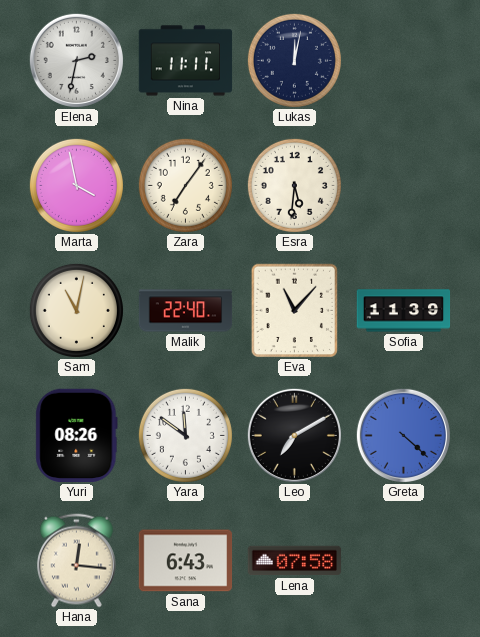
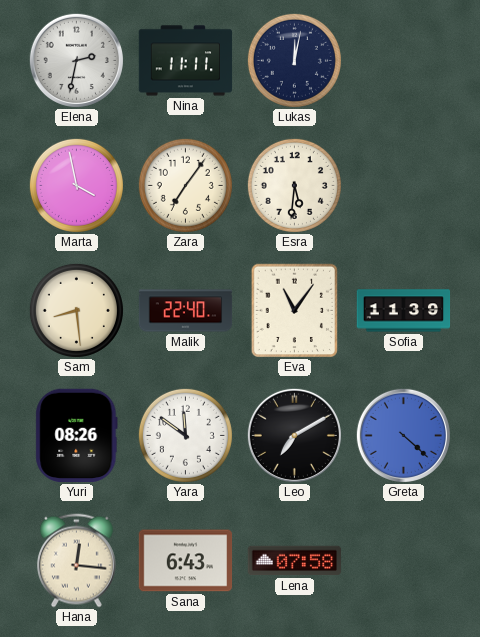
Sam: 11:02 -> 8:29
Eva: 11:07 -> 11:06
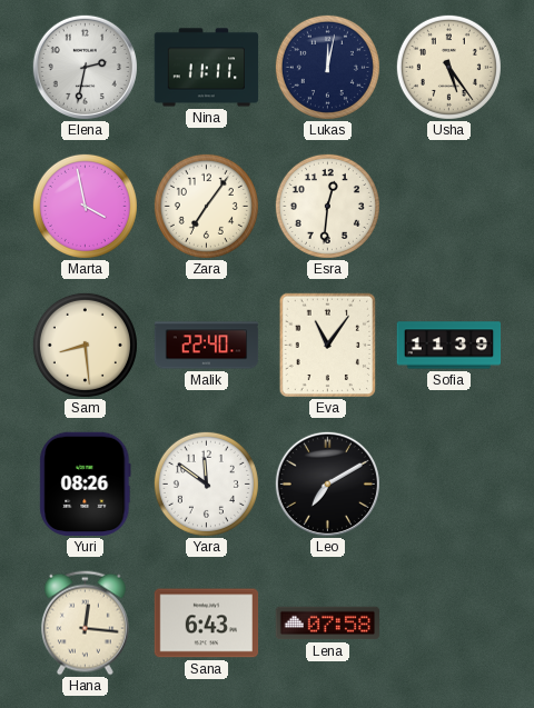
Usha: none -> 5:24
Esra: 5:31 -> 12:31
Greta: 4:22 -> none
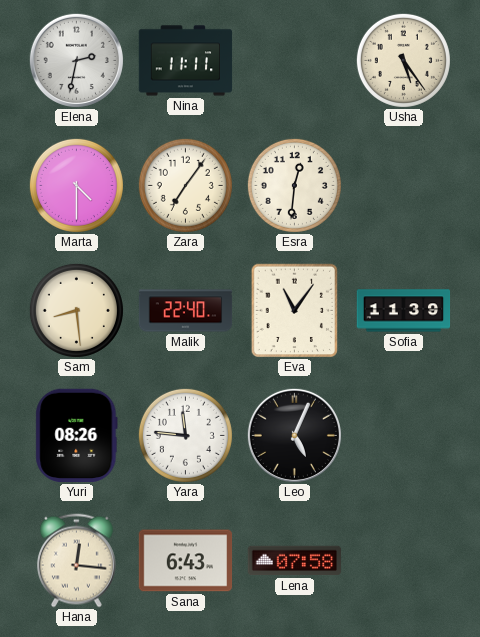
Lukas: 12:02 -> none
Marta: 3:58 -> 4:30
Yara: 11:51 -> 11:46
Leo: 7:10 -> 5:04
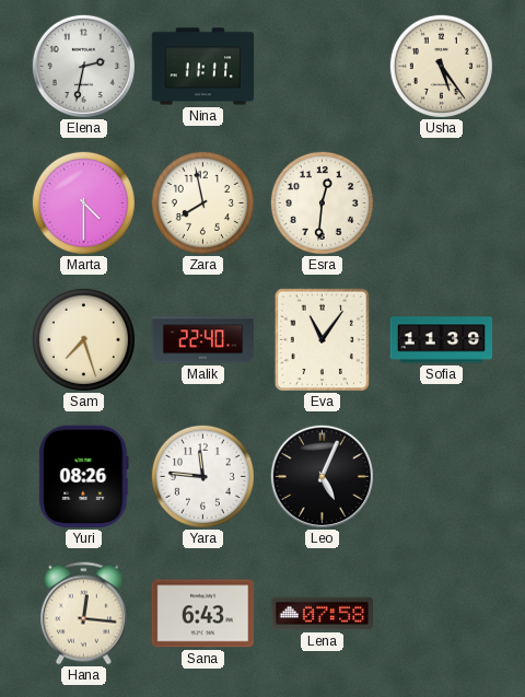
Zara: 7:06 -> 7:58
Sam: 8:29 -> 7:27
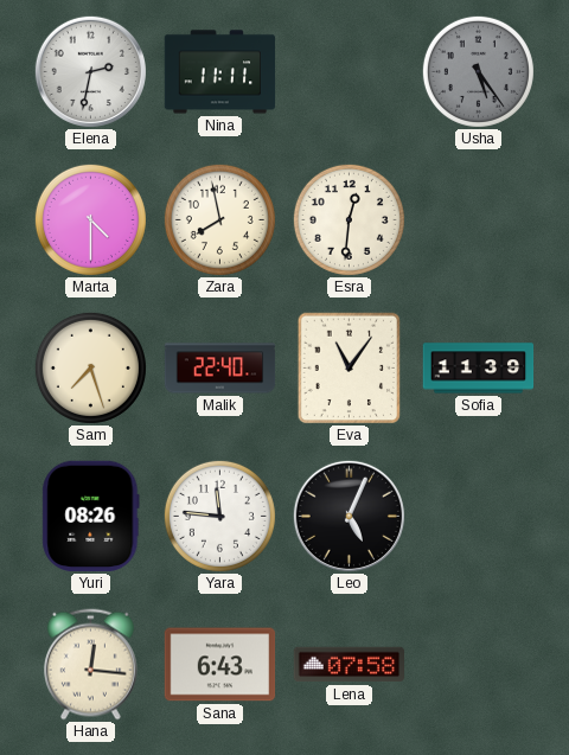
Usha dial: cream -> grey
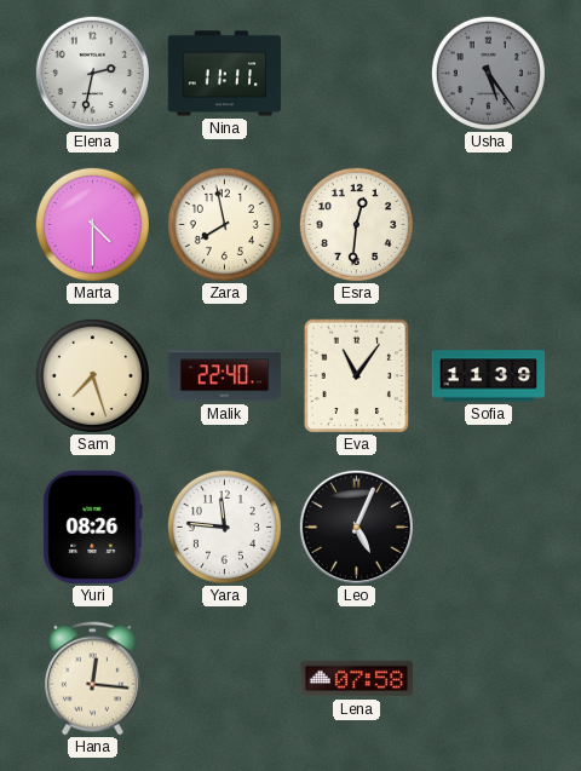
Sana: 6:43 -> none
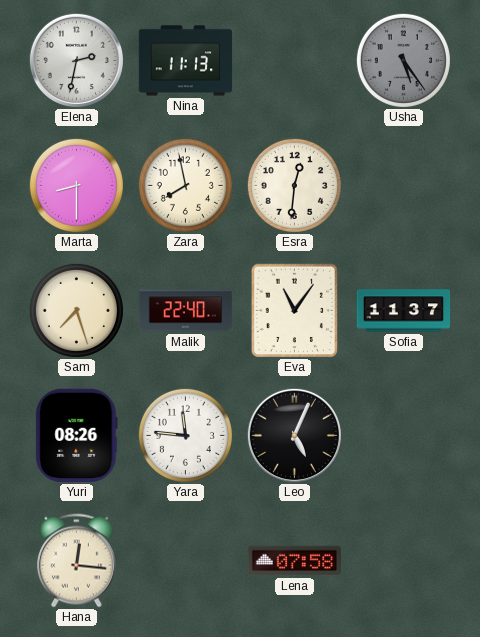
Nina: 11:11 -> 11:13
Marta: 4:30 -> 8:30
Sofia: 11:39 -> 11:37
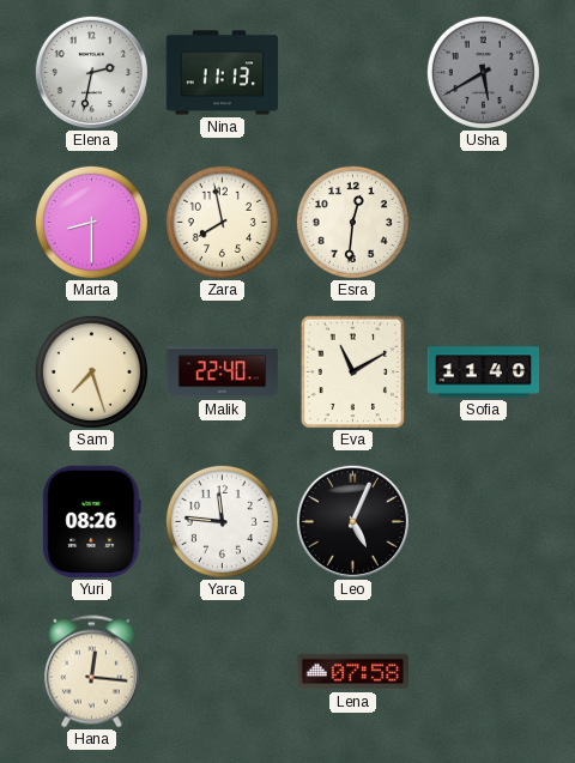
Usha: 5:24 -> 5:40
Eva: 11:06 -> 11:10
Sofia: 11:37 -> 11:40
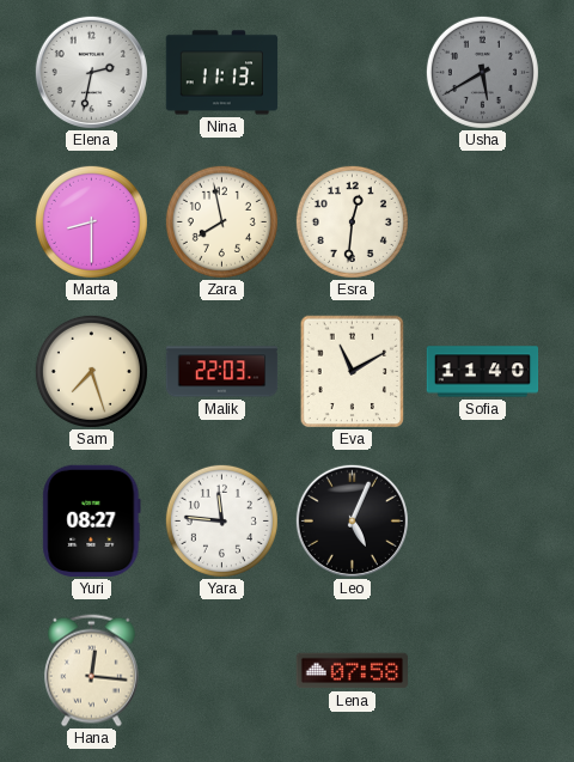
Malik: 22:40 -> 22:03
Yuri: 08:26 -> 08:27
